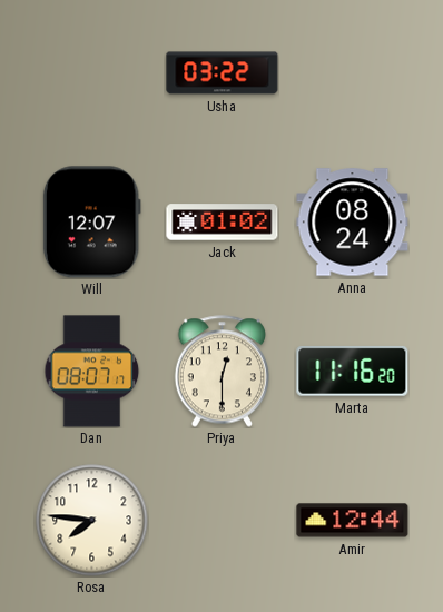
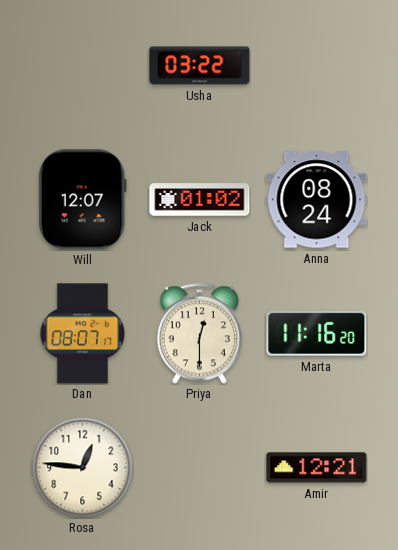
Rosa: 7:46 -> 12:46
Amir: 12:44 -> 12:21
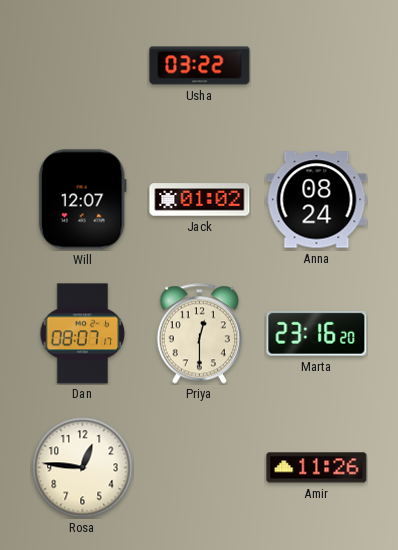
Marta: 11:16 -> 23:16
Amir: 12:21 -> 11:26
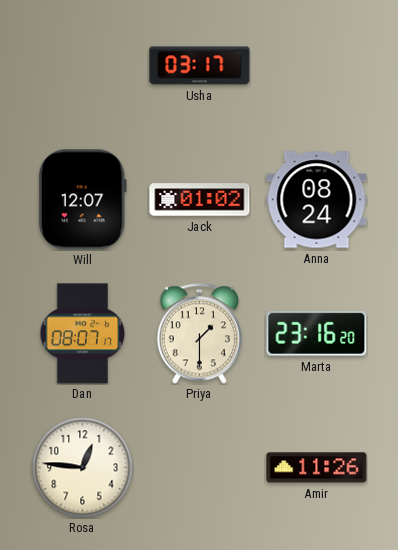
Usha: 03:22 -> 03:17
Priya: 12:30 -> 1:30
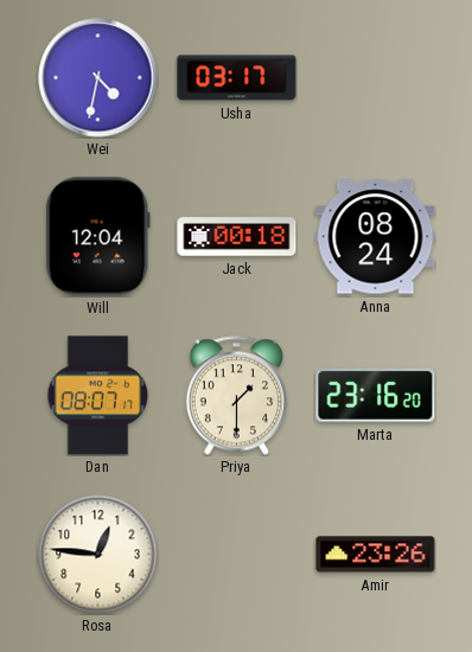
Wei: none -> 4:32
Will: 12:07 -> 12:04
Jack: 01:02 -> 00:18
Amir: 11:26 -> 23:26
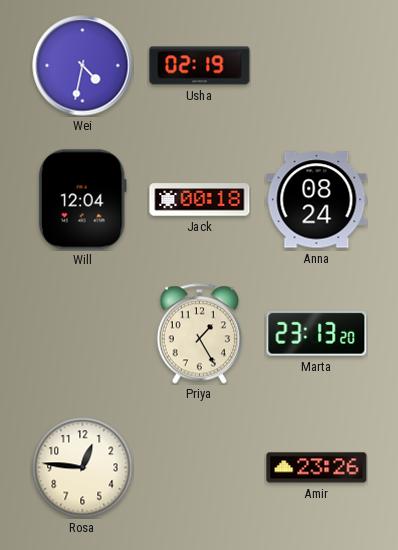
Usha: 03:17 -> 02:19
Dan: 08:07 -> none
Priya: 1:30 -> 1:25
Marta: 23:16 -> 23:13
